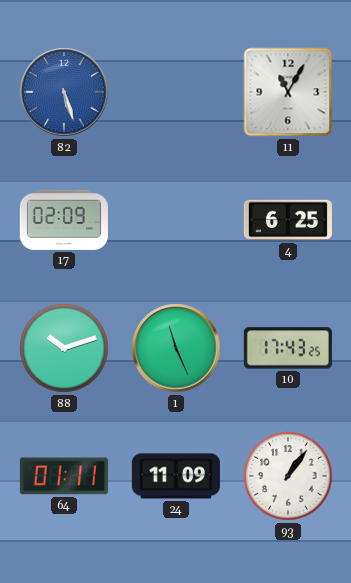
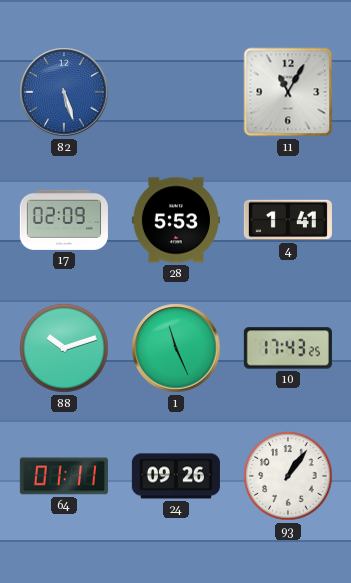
28: none -> 5:53
4: 6:25 -> 1:41
24: 11:09 -> 09:26
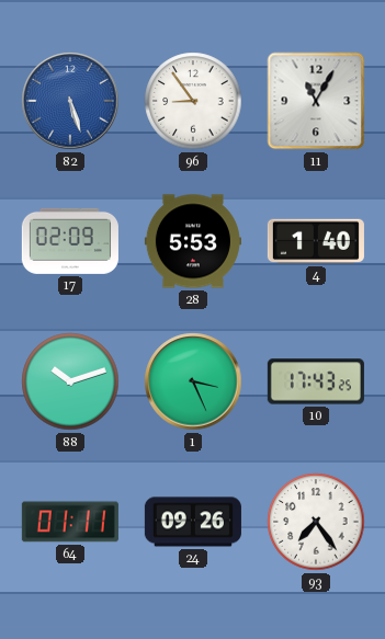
96: none -> 8:54
4: 1:41 -> 1:40
1: 11:26 -> 3:26
93: 1:06 -> 7:24
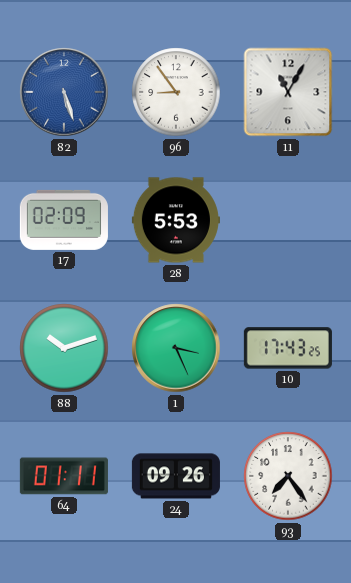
4: 1:40 -> none
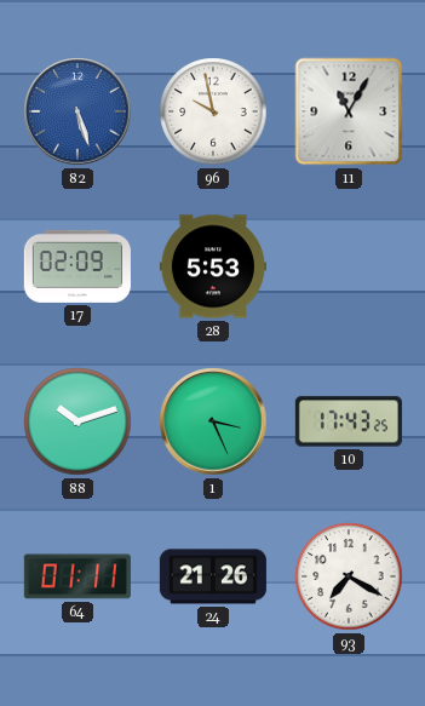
96: 8:54 -> 9:58
24: 09:26 -> 21:26
93: 7:24 -> 7:20
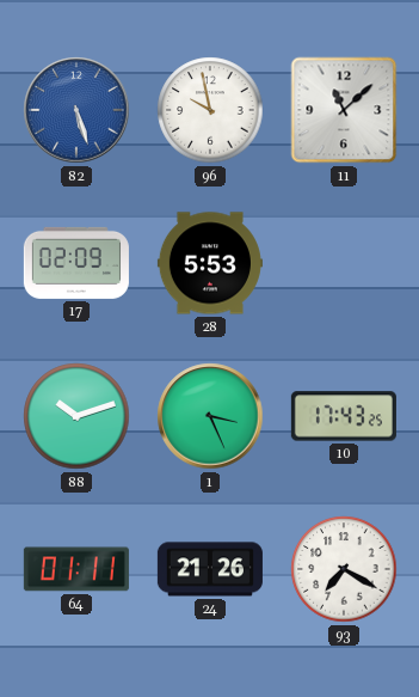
11: 11:05 -> 11:08
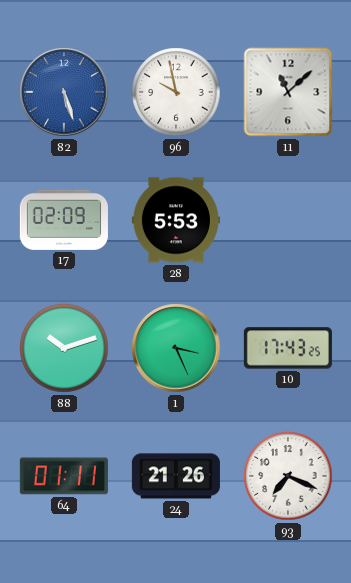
93: 7:20 -> 7:19
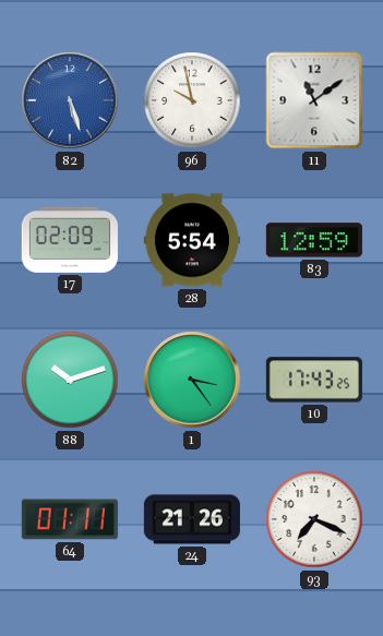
11: 11:08 -> 11:09
28: 5:53 -> 5:54
83: none -> 12:59
1: 3:26 -> 3:24
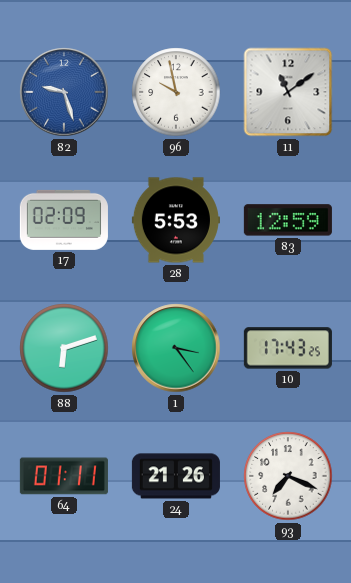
82: 5:27 -> 9:27
28: 5:54 -> 5:53
88: 10:12 -> 6:12
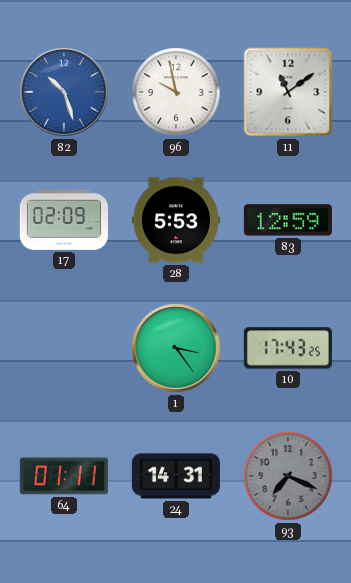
82: 9:27 -> 10:27
88: 6:12 -> none
24: 21:26 -> 14:31
93 dial: white -> grey
